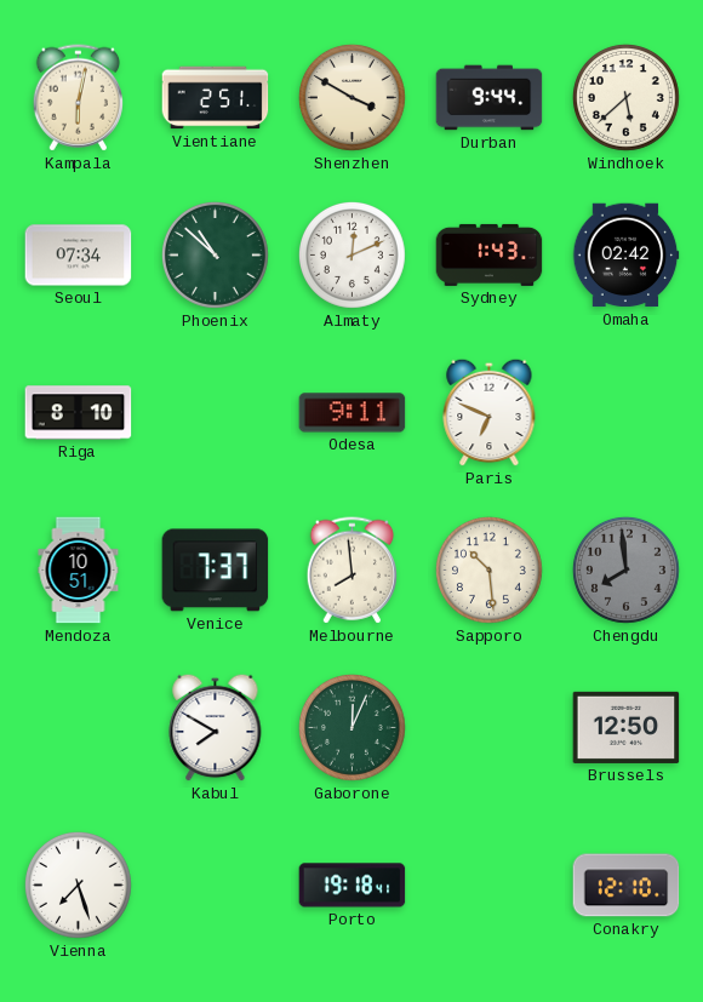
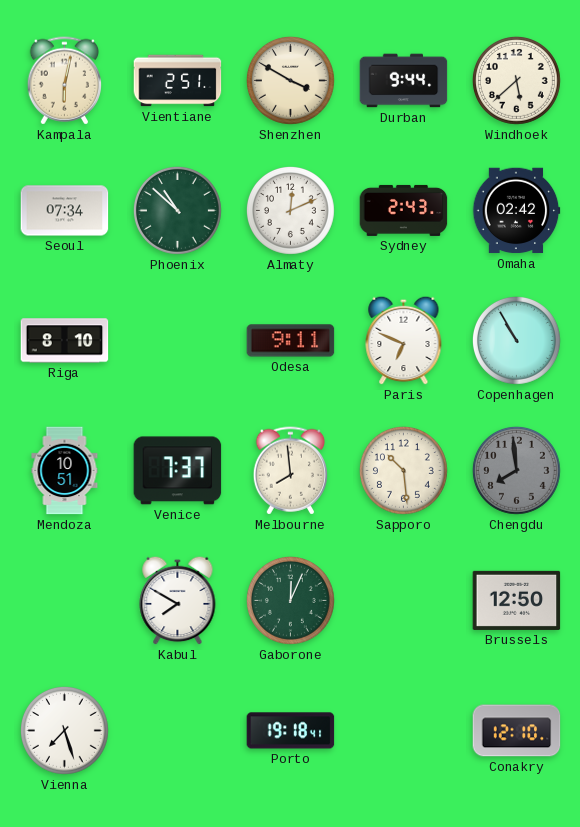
Sydney: 1:43 -> 2:43
Copenhagen: none -> 10:55
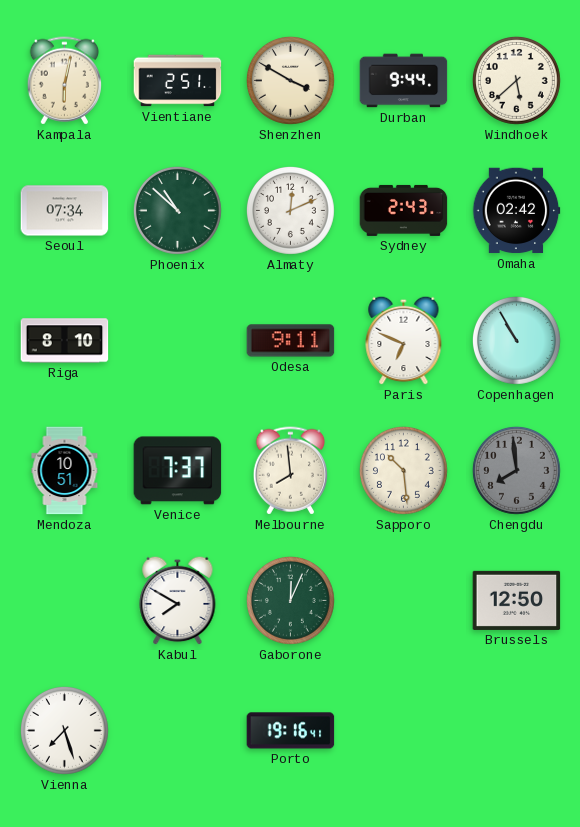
Porto: 19:18 -> 19:16
Conakry: 12:10 -> none
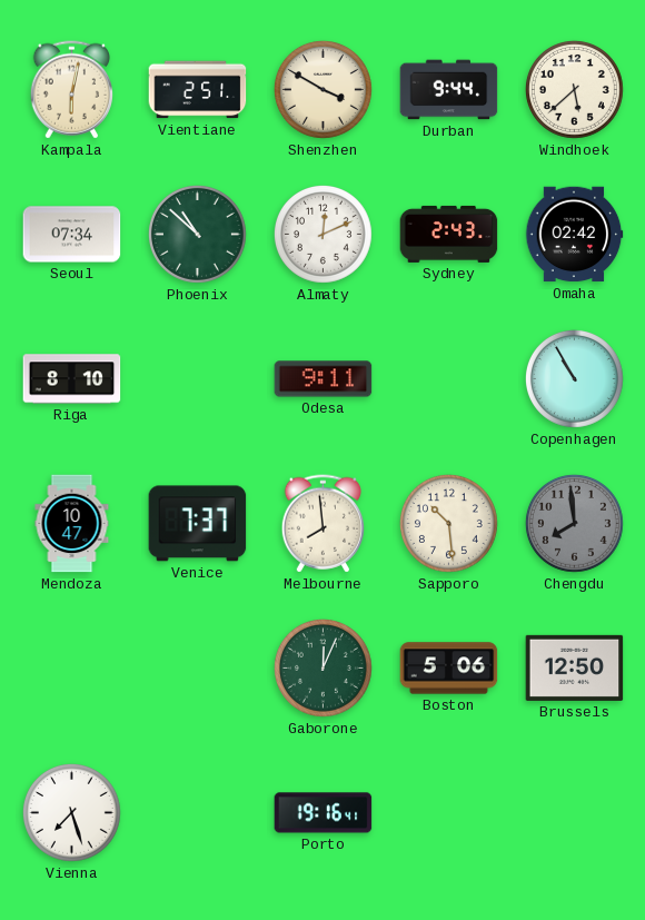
Paris: 6:49 -> none
Mendoza: 10:51 -> 10:47
Kabul: 7:50 -> none
Boston: none -> 5:06
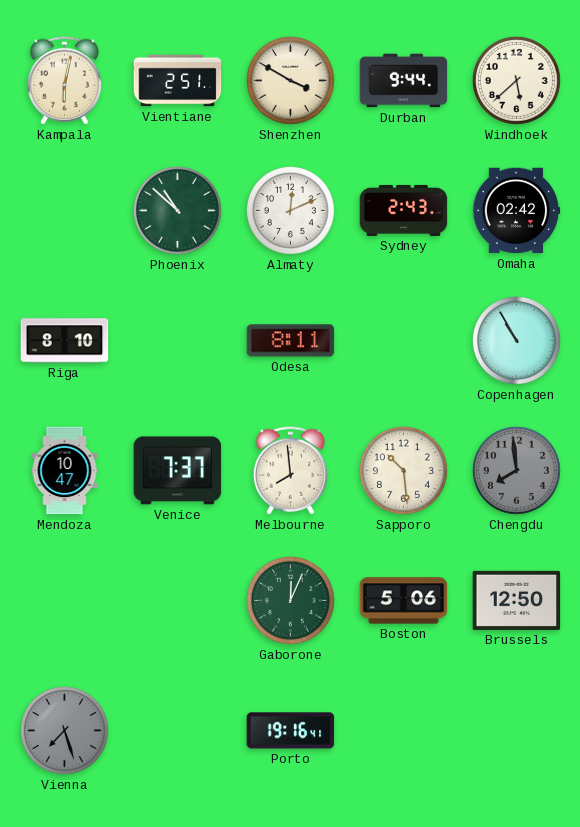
Seoul: 07:34 -> none
Odesa: 9:11 -> 8:11
Vienna dial: white -> grey
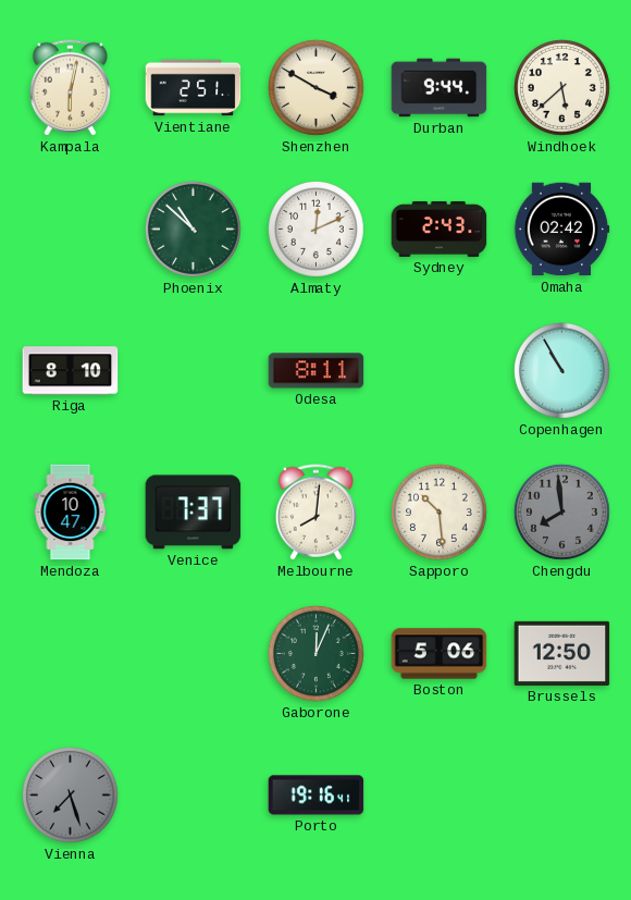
Melbourne: 7:59 -> 8:01
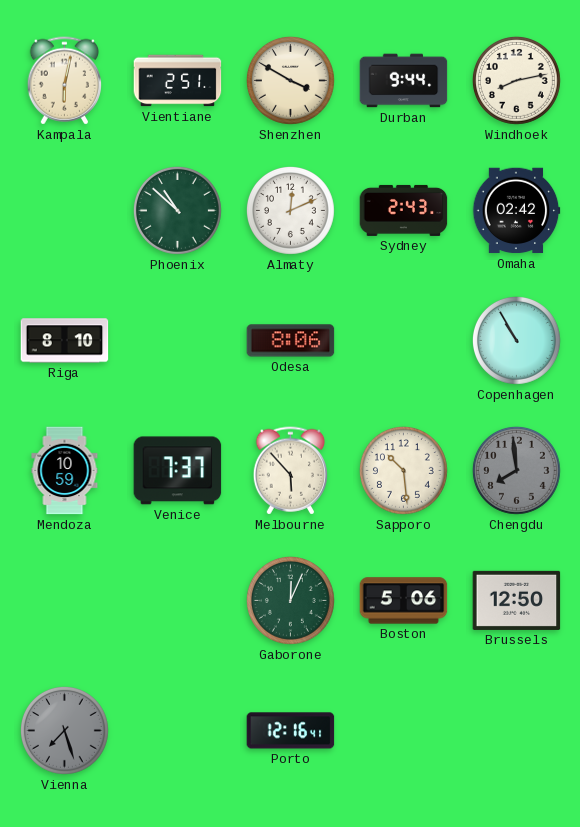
Windhoek: 5:38 -> 8:13
Odesa: 8:11 -> 8:06
Mendoza: 10:47 -> 10:59
Melbourne: 8:01 -> 5:53
Porto: 19:16 -> 12:16
